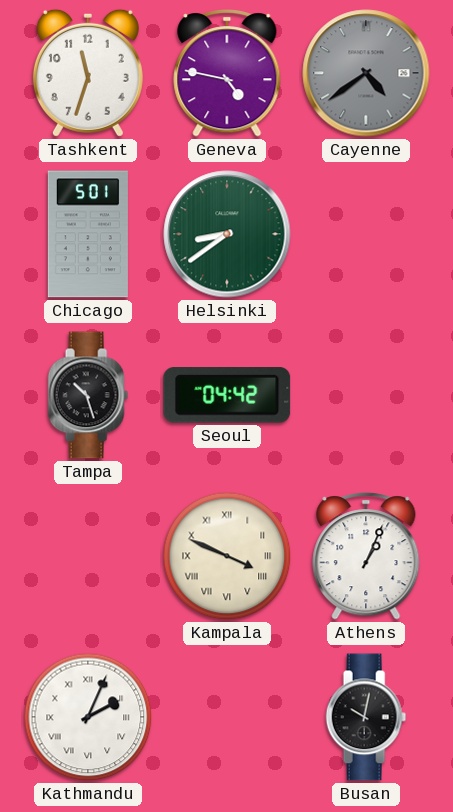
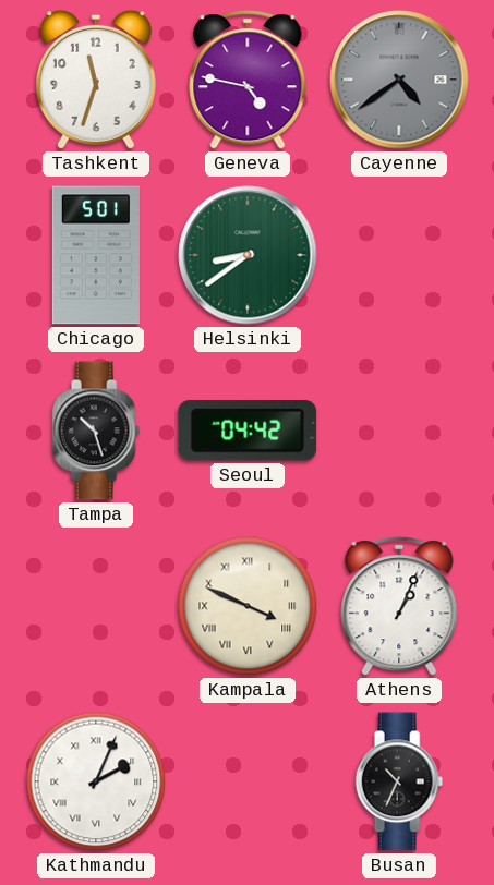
Busan: 10:02 -> 10:34
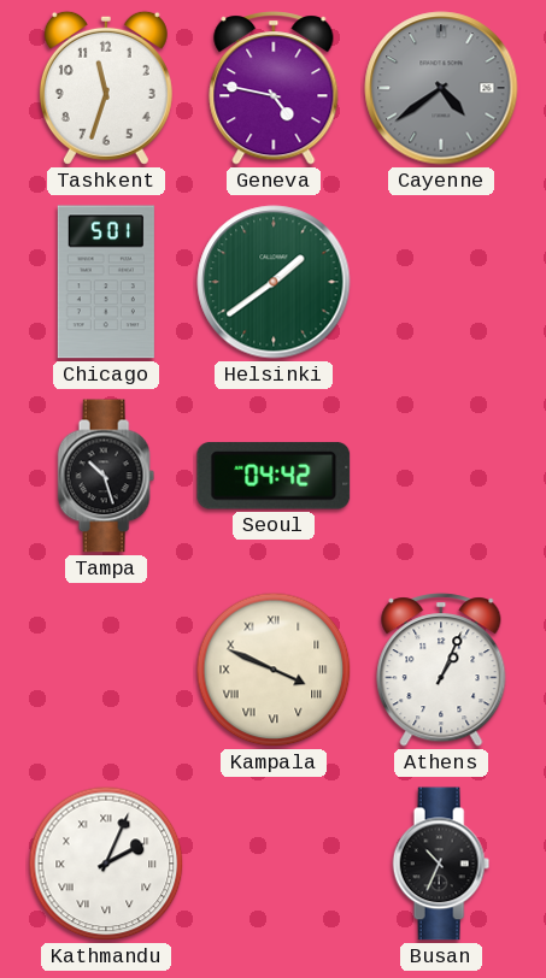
Helsinki: 8:39 -> 1:39
